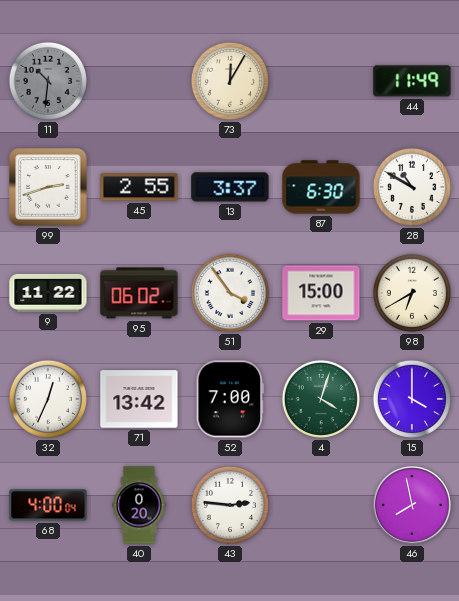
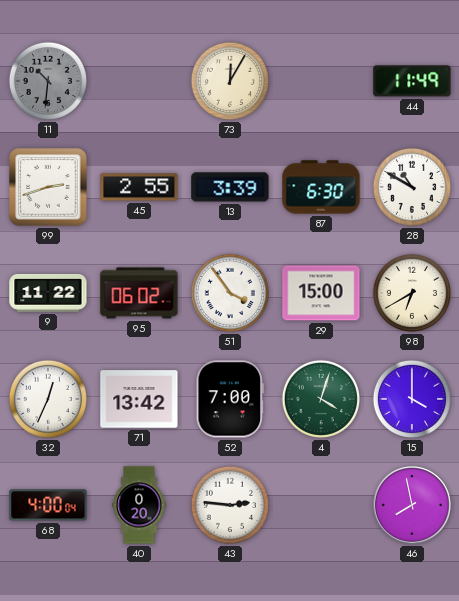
13: 3:37 -> 3:39
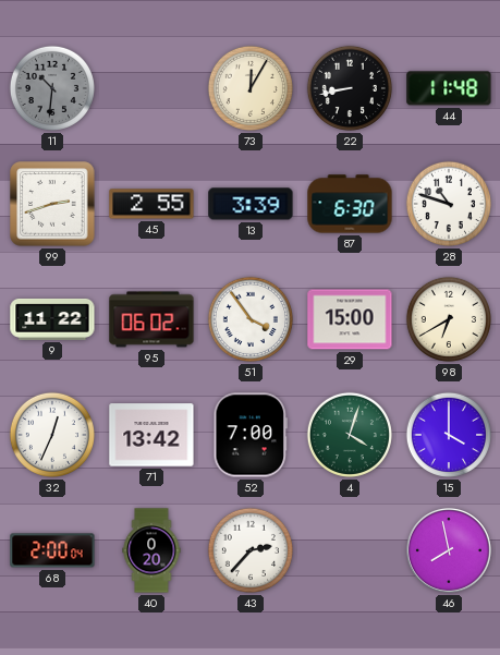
22: none -> 8:43
44: 11:49 -> 11:48
28: 10:50 -> 10:48
68: 4:00 -> 2:00
43: 2:46 -> 2:37
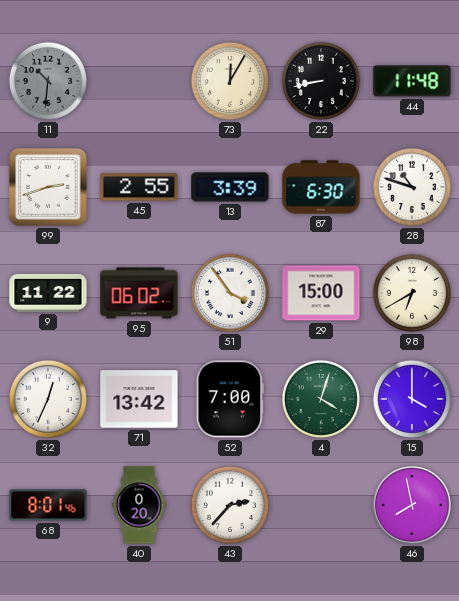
68: 2:00 -> 8:01
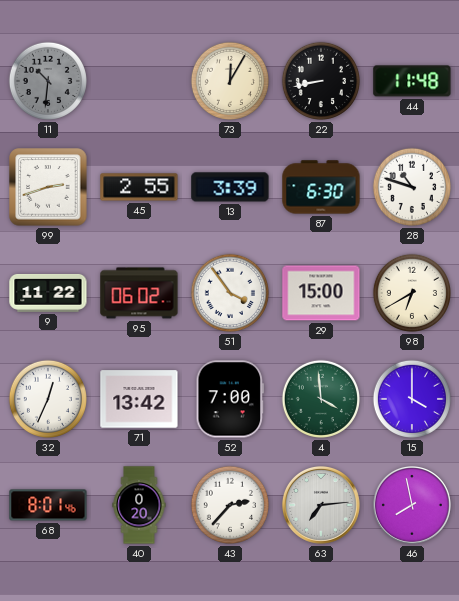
4: 4:03 -> 3:59
63: none -> 7:14
